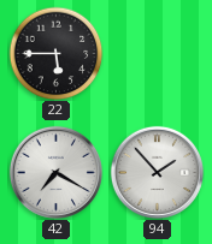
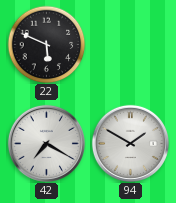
22: 5:45 -> 5:49
94: 1:53 -> 1:50
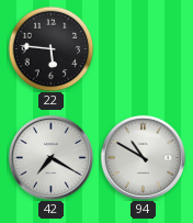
22: 5:49 -> 5:46
94: 1:50 -> 10:50
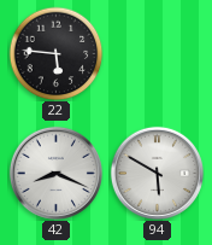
42: 7:20 -> 8:19
94: 10:50 -> 5:50
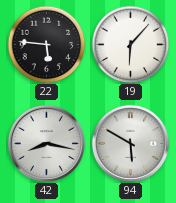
19: none -> 6:07
42: 8:19 -> 8:17
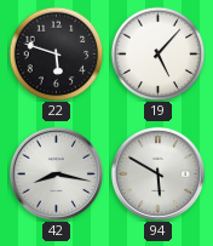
22: 5:46 -> 5:48
19: 6:07 -> 5:07
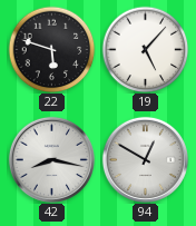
94: 5:50 -> 12:50
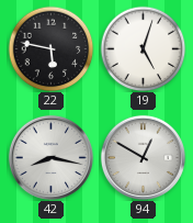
22: 5:48 -> 5:47
19: 5:07 -> 5:03
